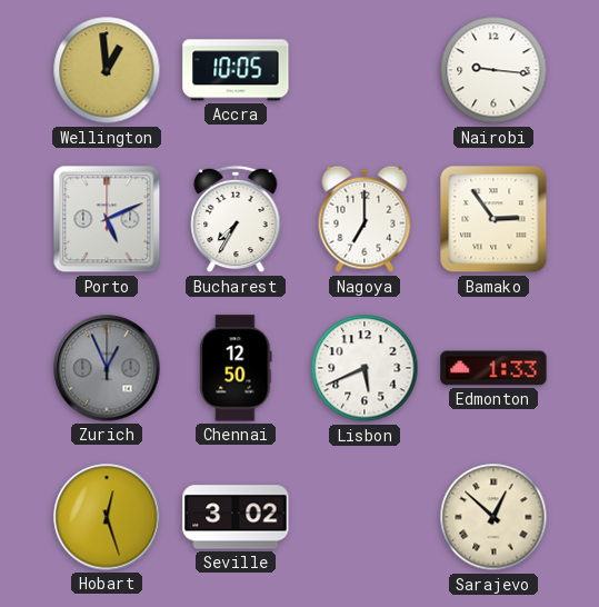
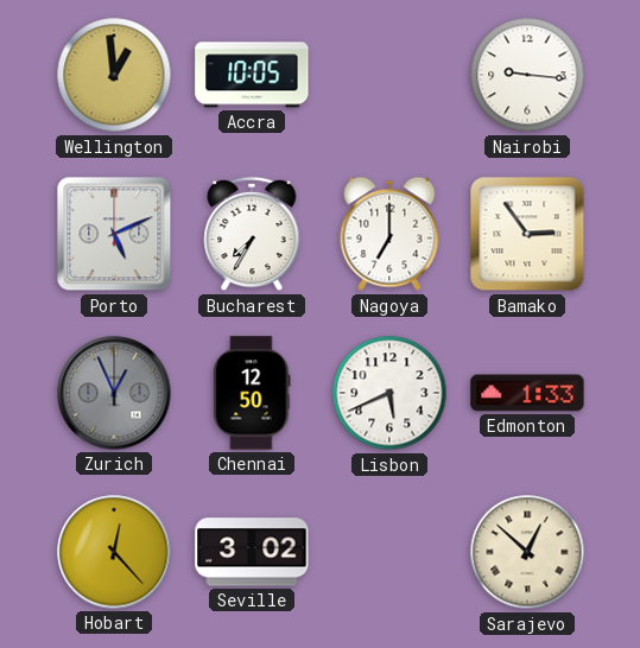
Hobart: 12:27 -> 12:23
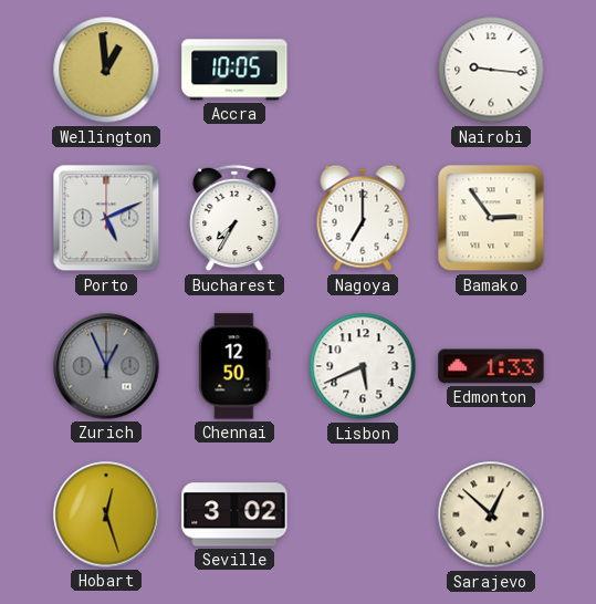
Hobart: 12:23 -> 12:27
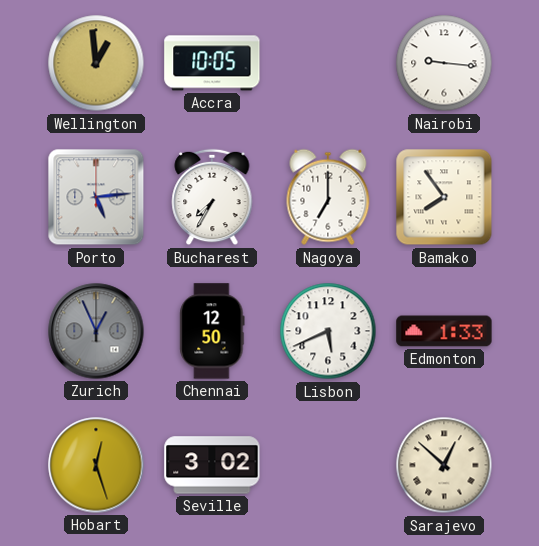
Porto: 5:11 -> 5:14
Bamako: 2:54 -> 7:54
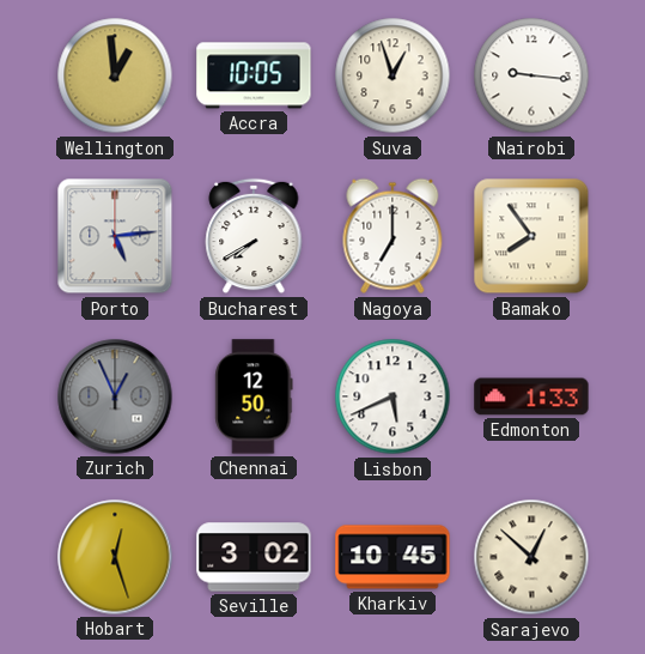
Suva: none -> 12:57
Bucharest: 7:35 -> 7:40
Kharkiv: none -> 10:45
